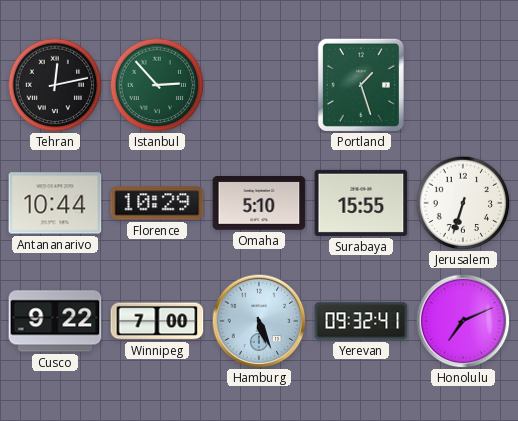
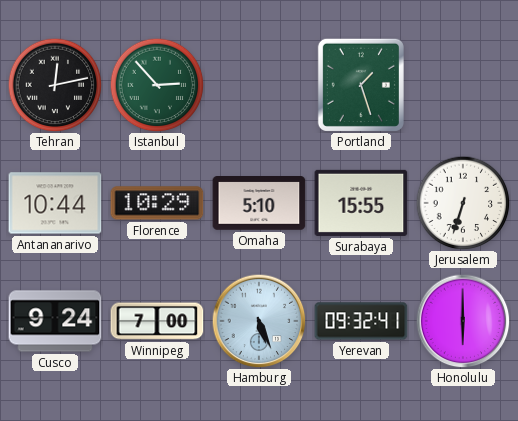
Cusco: 9:22 -> 9:24
Honolulu: 7:11 -> 6:00
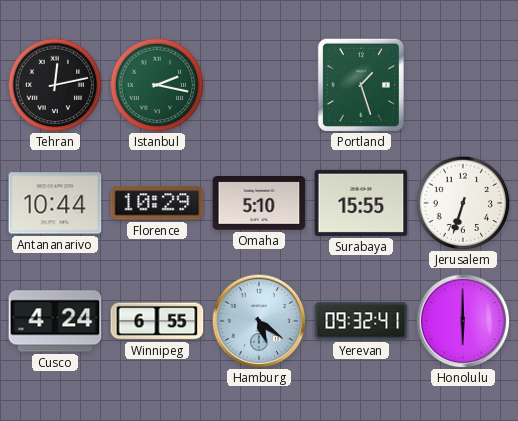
Istanbul: 2:53 -> 2:17
Cusco: 9:24 -> 4:24
Winnipeg: 7:00 -> 6:55
Hamburg: 5:26 -> 5:21
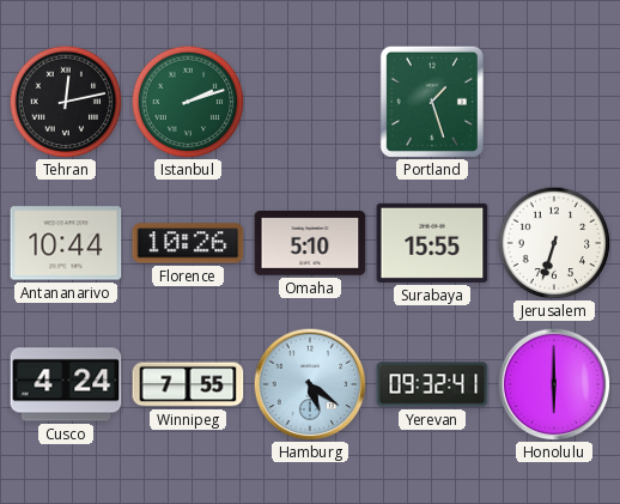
Istanbul: 2:17 -> 2:12
Florence: 10:29 -> 10:26
Winnipeg: 6:55 -> 7:55
